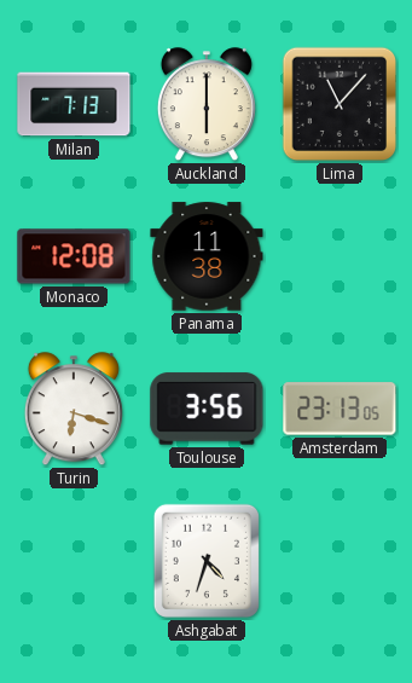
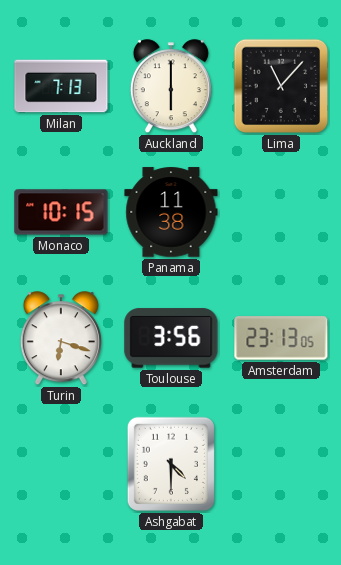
Monaco: 12:08 -> 10:15
Ashgabat: 4:33 -> 4:30
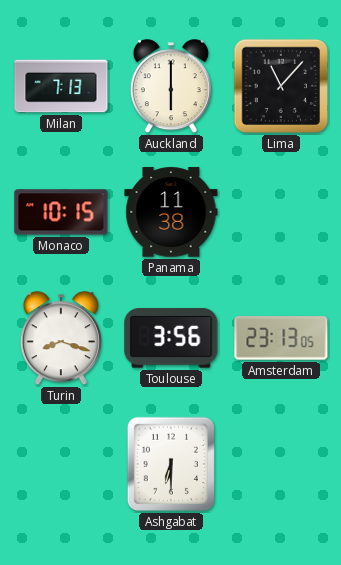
Turin: 6:18 -> 8:18
Ashgabat: 4:30 -> 6:30
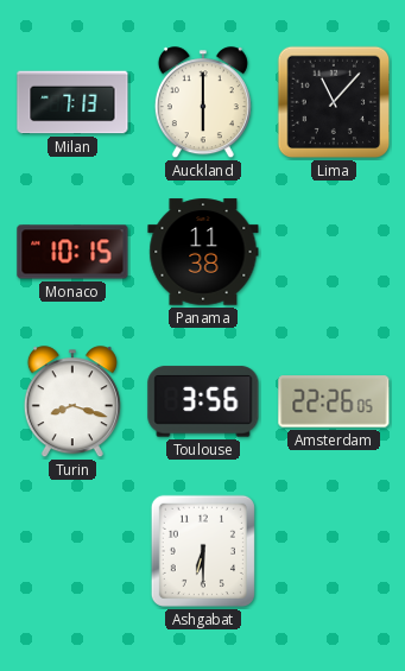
Amsterdam: 23:13 -> 22:26
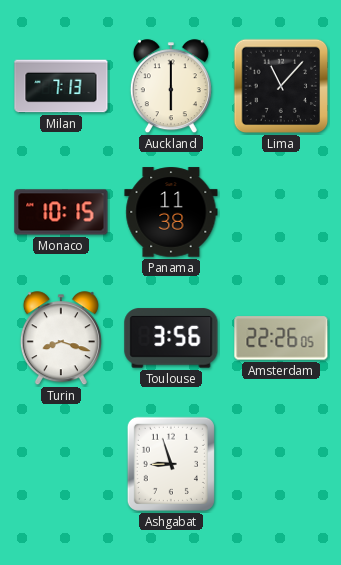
Ashgabat: 6:30 -> 8:57
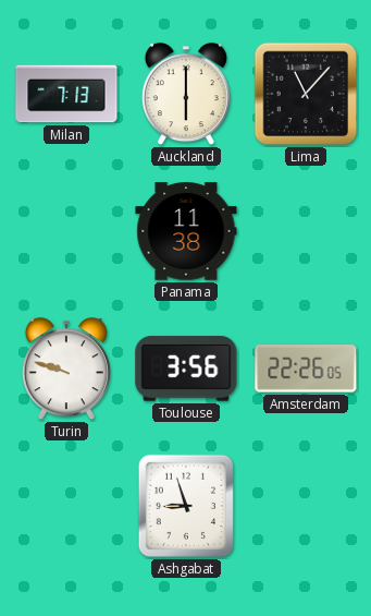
Monaco: 10:15 -> none
Turin: 8:18 -> 9:48
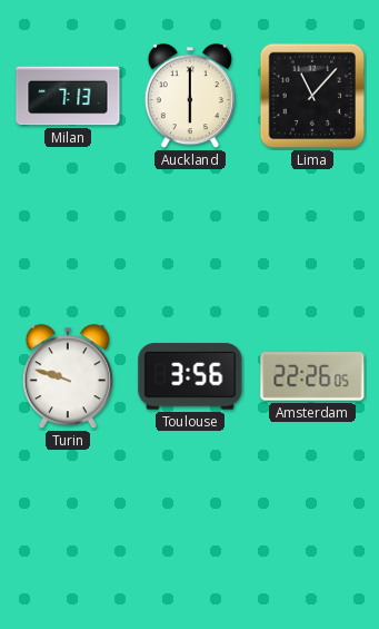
Panama: 11:38 -> none
Ashgabat: 8:57 -> none
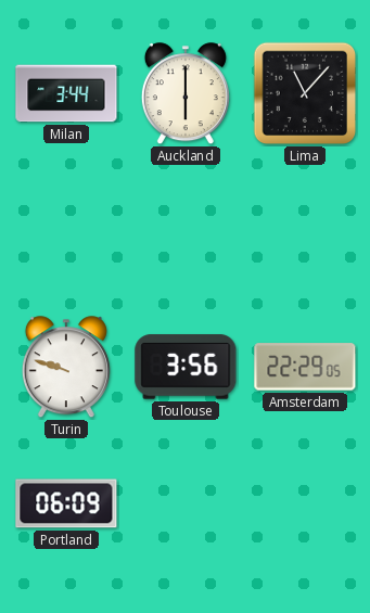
Milan: 7:13 -> 3:44
Amsterdam: 22:26 -> 22:29
Portland: none -> 06:09
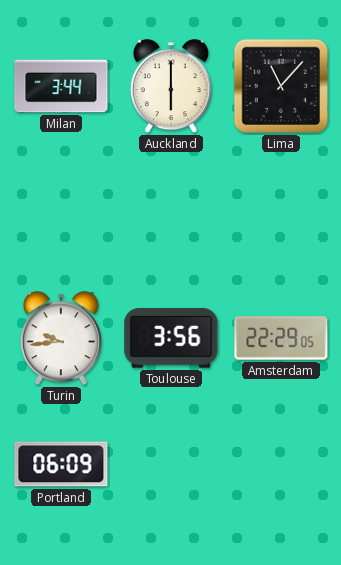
Turin: 9:48 -> 9:44
